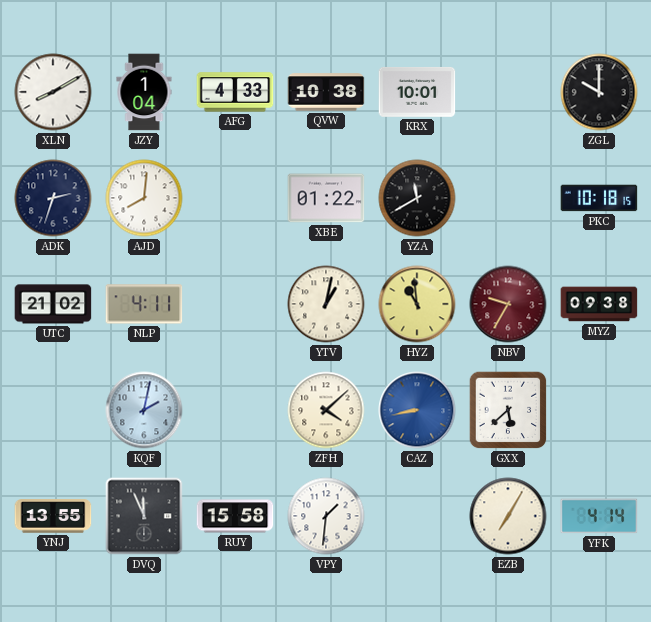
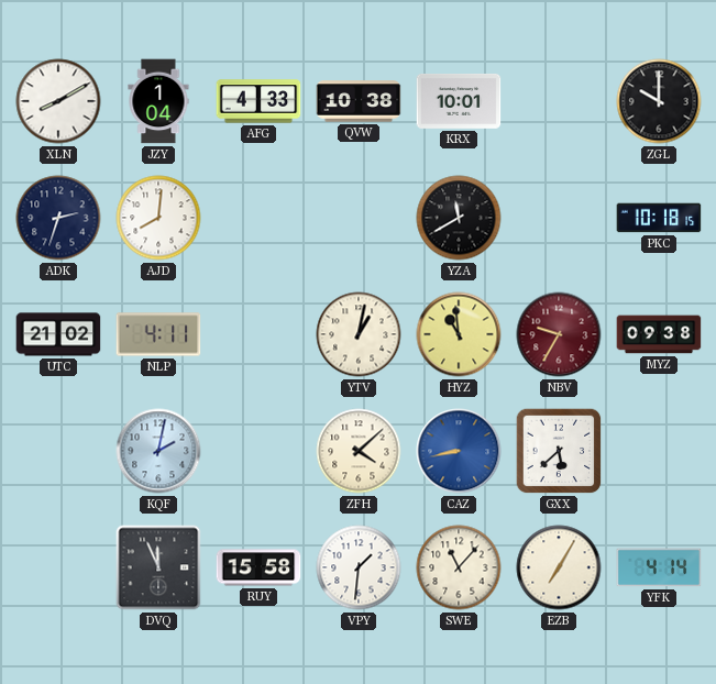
XBE: 01:22 -> none
YNJ: 13:55 -> none
SWE: none -> 11:07
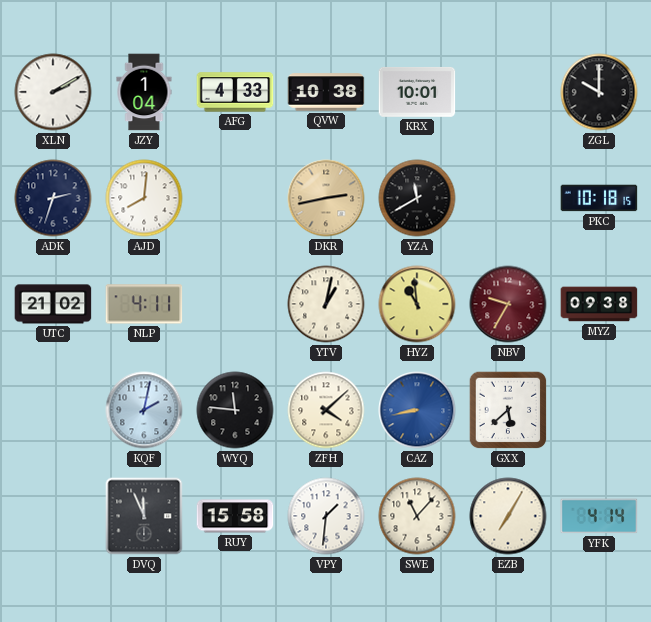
XLN: 8:10 -> 2:10
DKR: none -> 2:43
WYQ: none -> 11:46
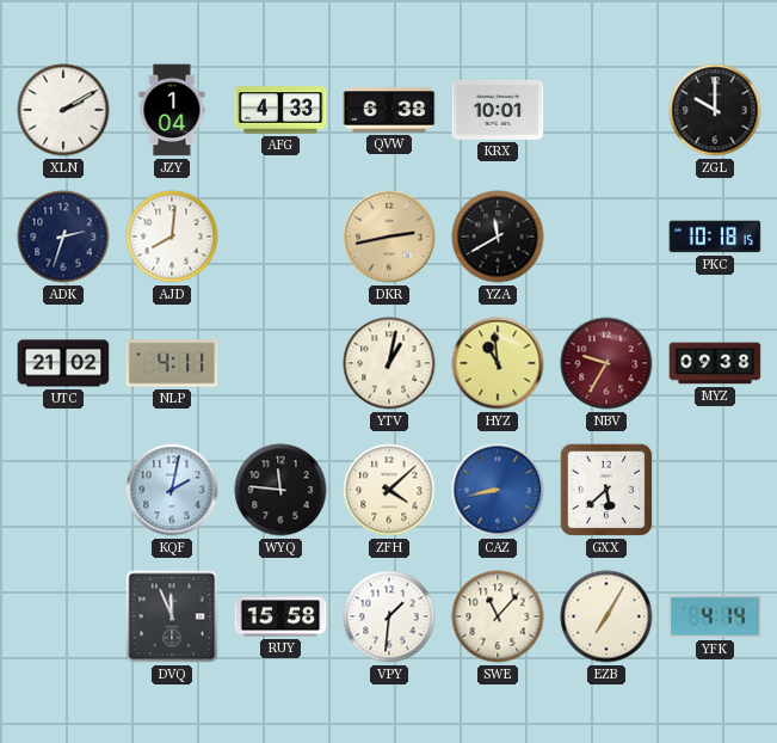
QVW: 10:38 -> 6:38
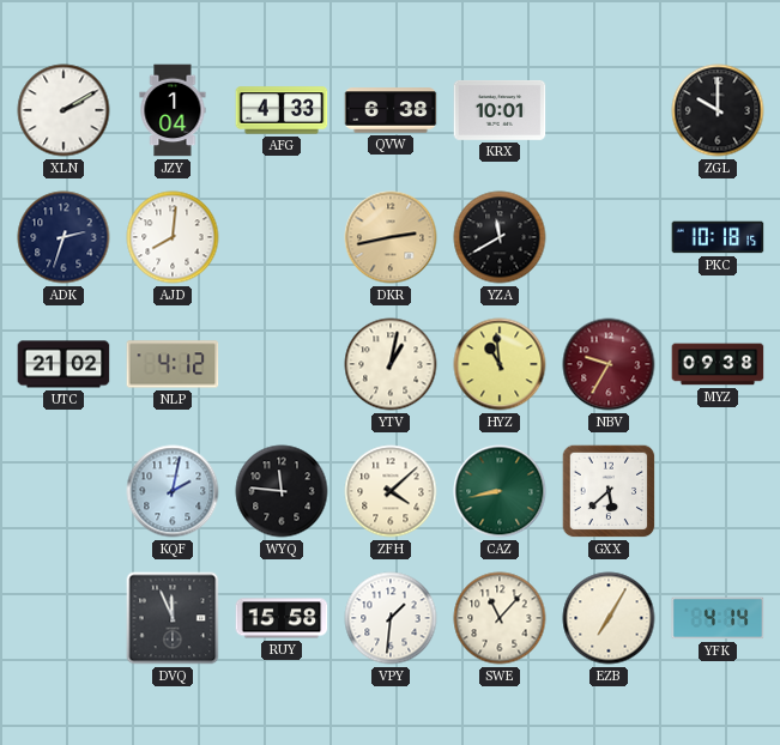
NLP: 4:11 -> 4:12
CAZ dial: blue -> green
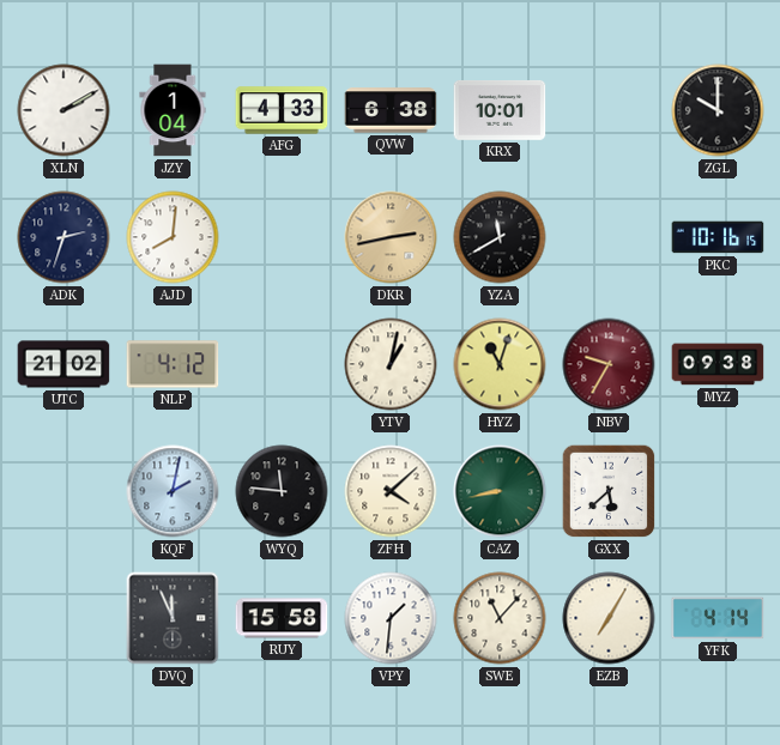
PKC: 10:18 -> 10:16
HYZ: 10:59 -> 11:03
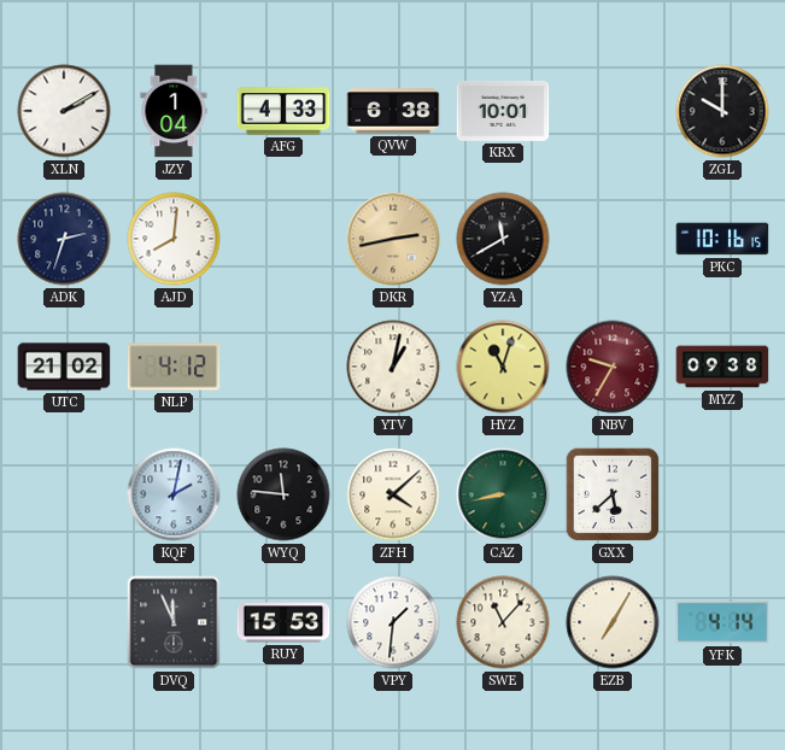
RUY: 15:58 -> 15:53
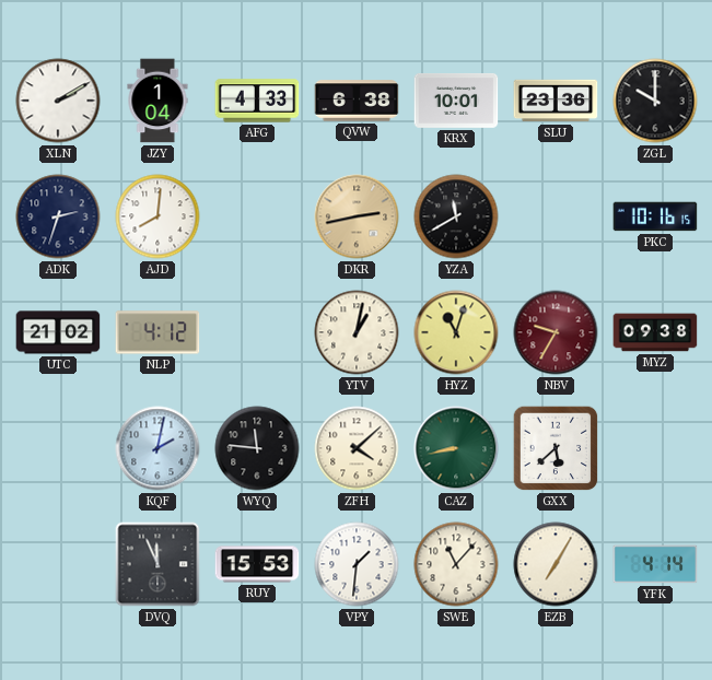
SLU: none -> 23:36
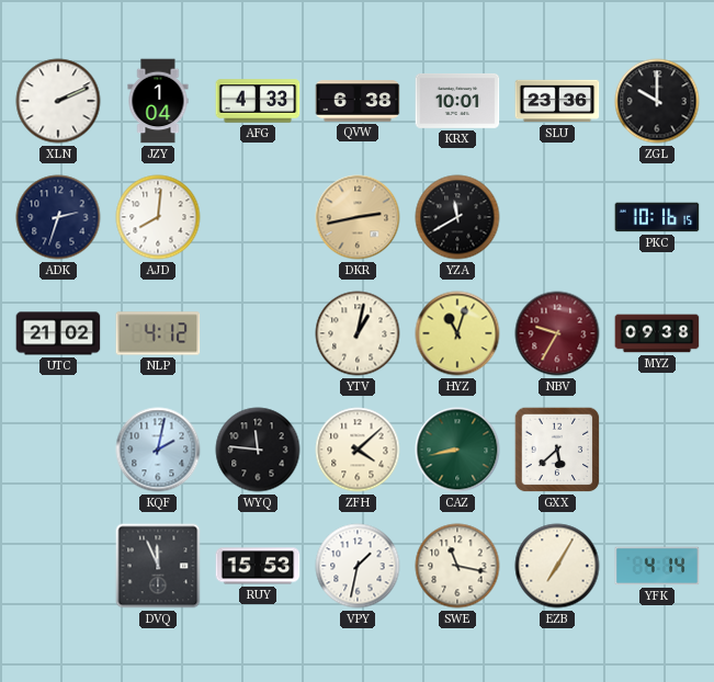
XLN: 2:10 -> 2:11
VPY: 1:31 -> 1:32
SWE: 11:07 -> 11:17
